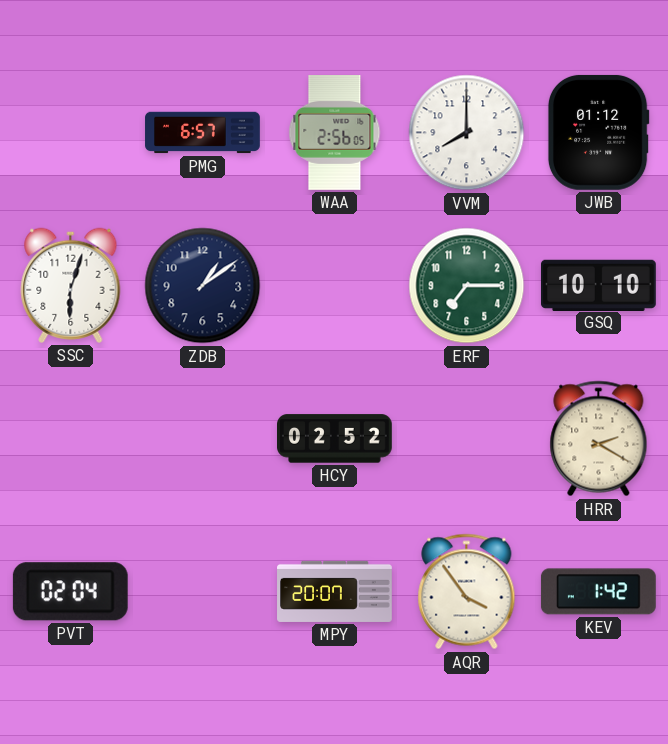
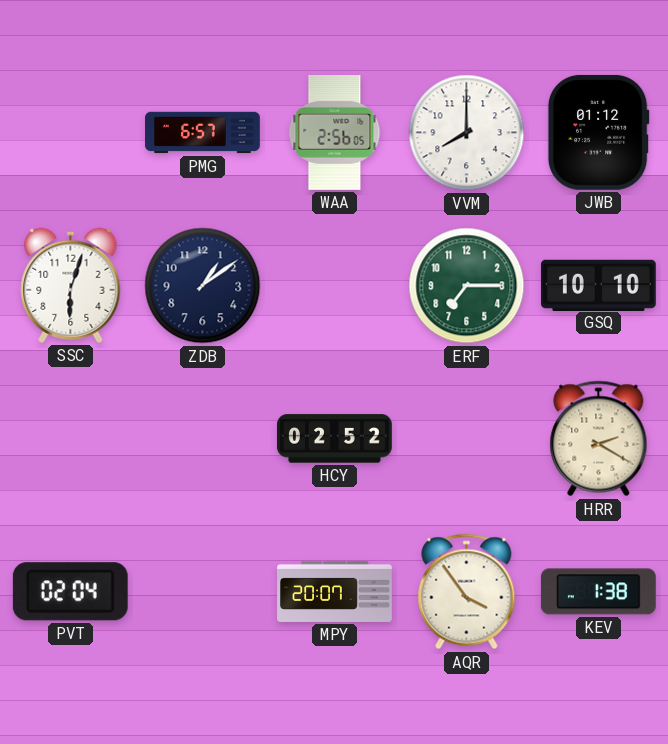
KEV: 1:42 -> 1:38
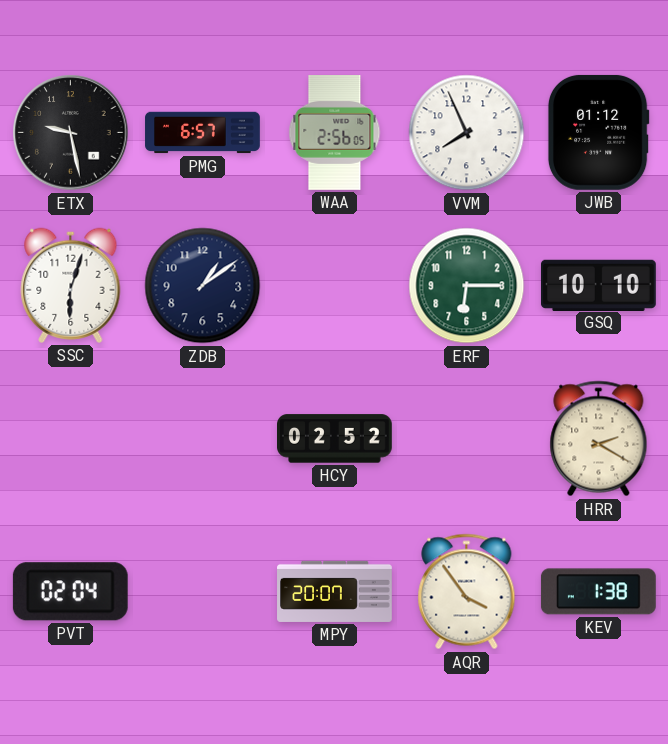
ETX: none -> 9:28
VVM: 8:00 -> 7:56
ERF: 7:15 -> 6:15
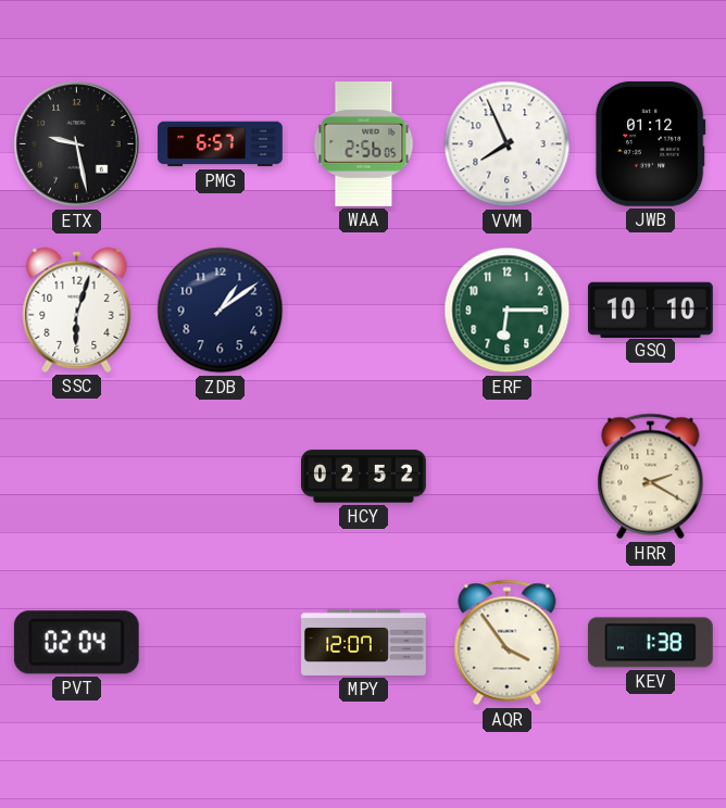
MPY: 20:07 -> 12:07
